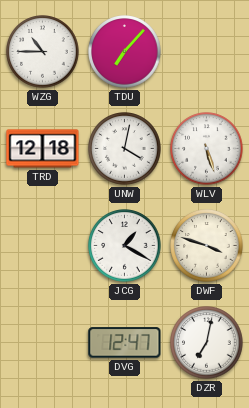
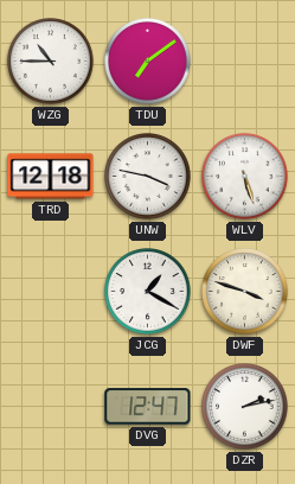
TDU: 7:07 -> 7:09
UNW: 4:02 -> 3:47
DZR: 7:02 -> 2:13
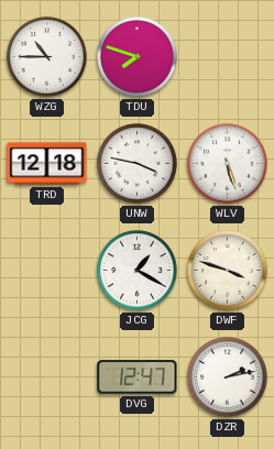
TDU: 7:09 -> 7:48
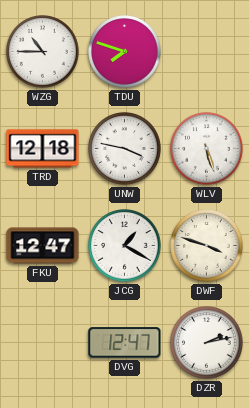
FKU: none -> 12:47
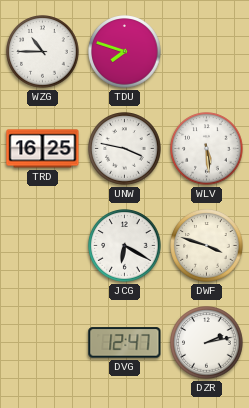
TRD: 12:18 -> 16:25
WLV: 5:27 -> 5:29
FKU: 12:47 -> none
JCG: 1:20 -> 6:20
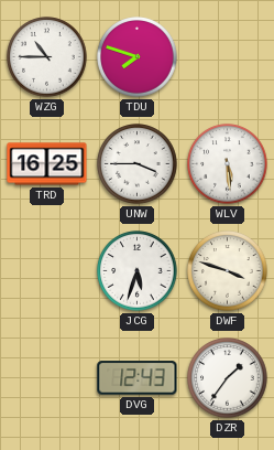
UNW: 3:47 -> 3:45
JCG: 6:20 -> 5:33
DVG: 12:47 -> 12:43
DZR: 2:13 -> 1:36
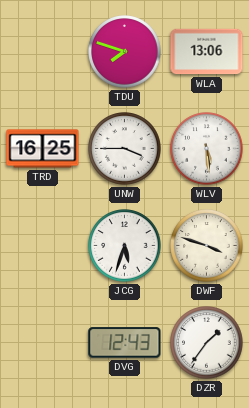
WZG: 10:45 -> none
WLA: none -> 13:06
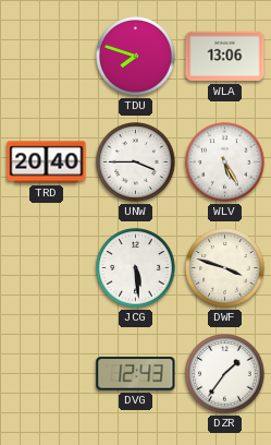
TRD: 16:25 -> 20:40
WLV: 5:29 -> 5:25
JCG: 5:33 -> 5:29
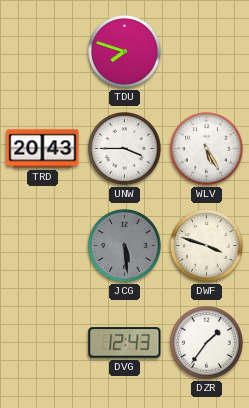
WLA: 13:06 -> none
TRD: 20:40 -> 20:43
JCG dial: white -> grey
